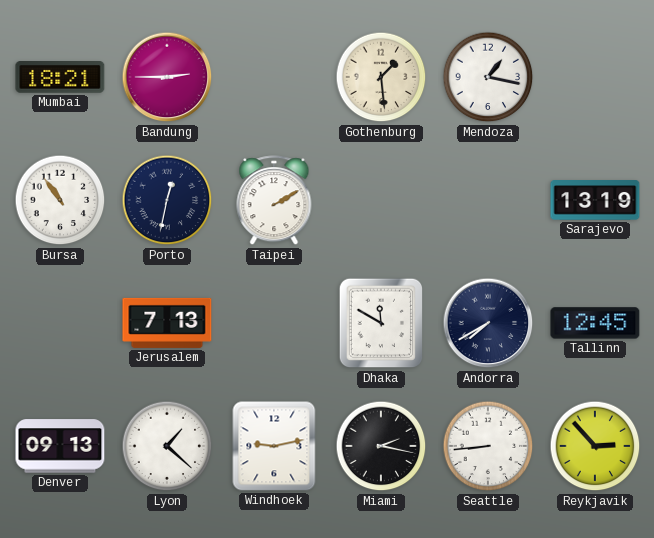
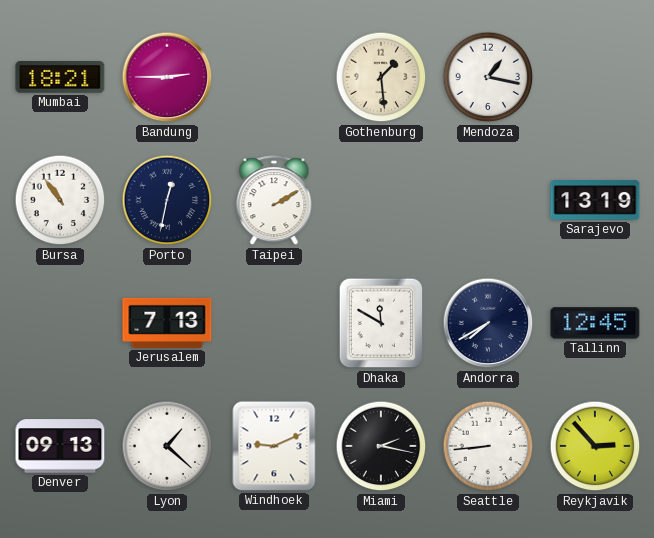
Windhoek: 9:13 -> 9:11
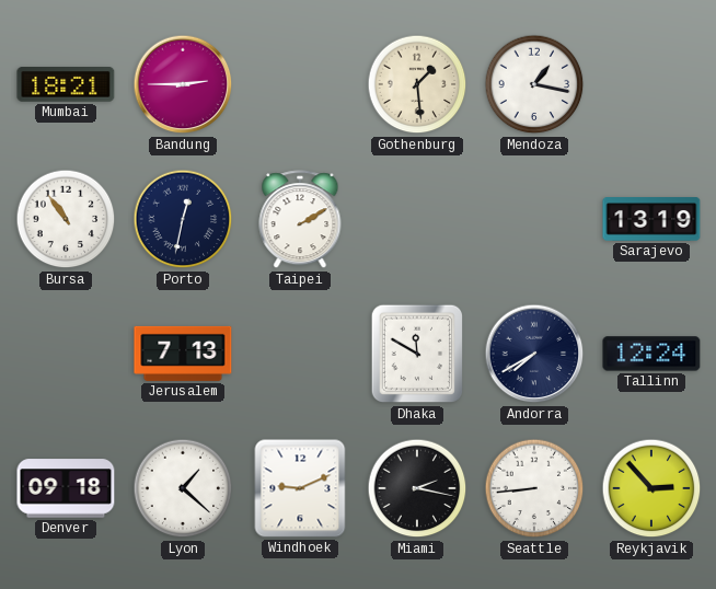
Tallinn: 12:45 -> 12:24
Denver: 09:13 -> 09:18
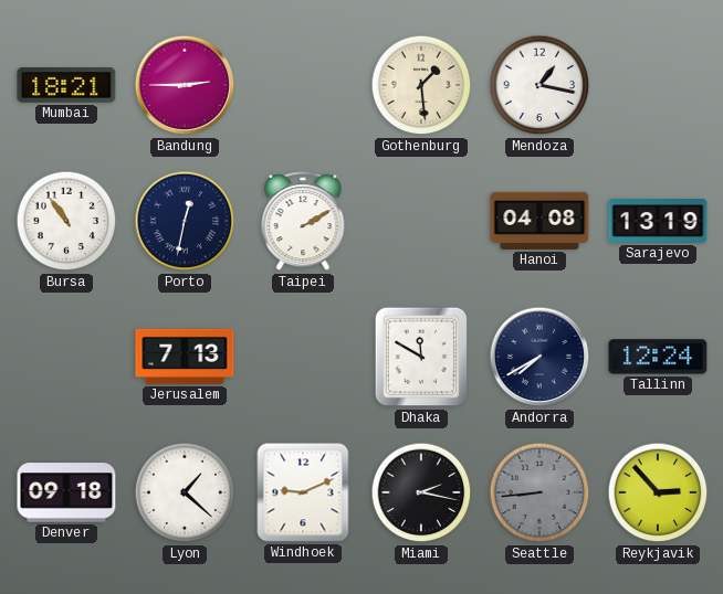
Hanoi: none -> 04:08
Seattle dial: white -> grey
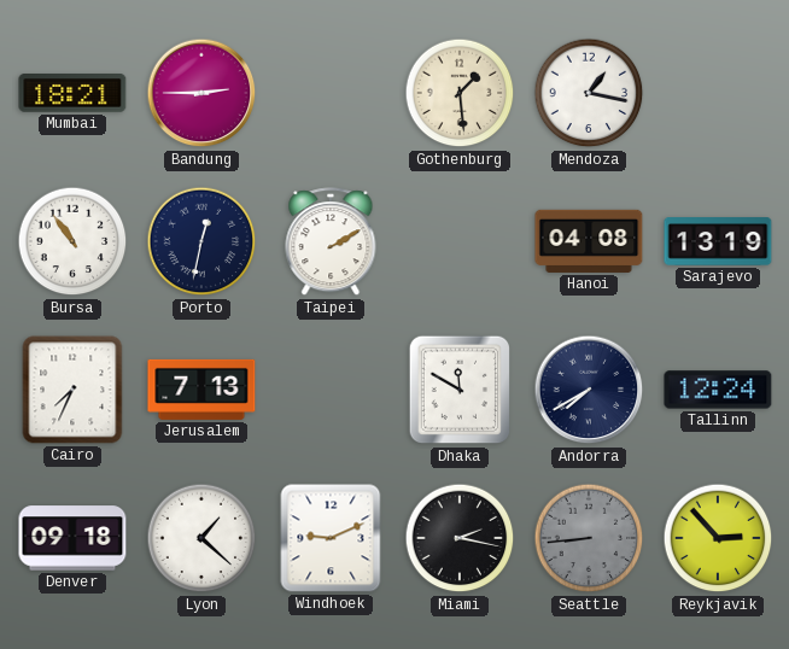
Cairo: none -> 7:34
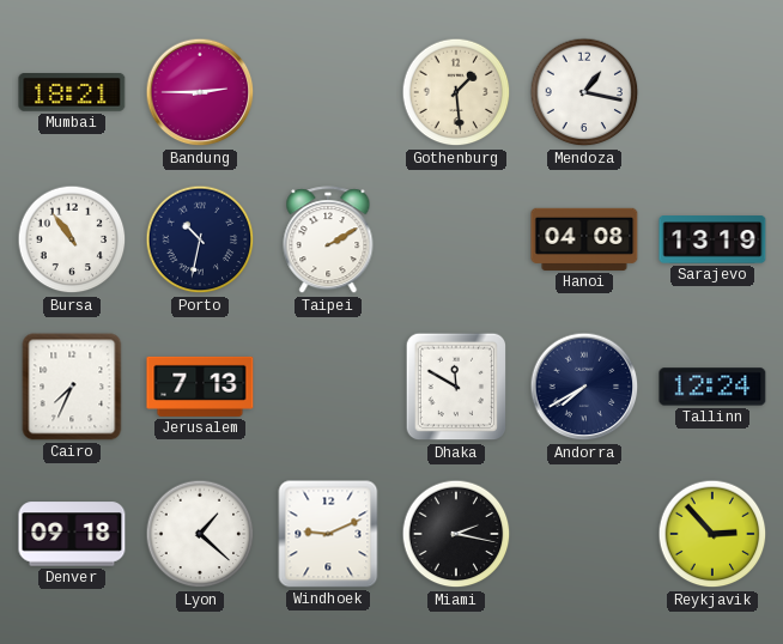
Porto: 12:32 -> 10:32
Seattle: 8:44 -> none
